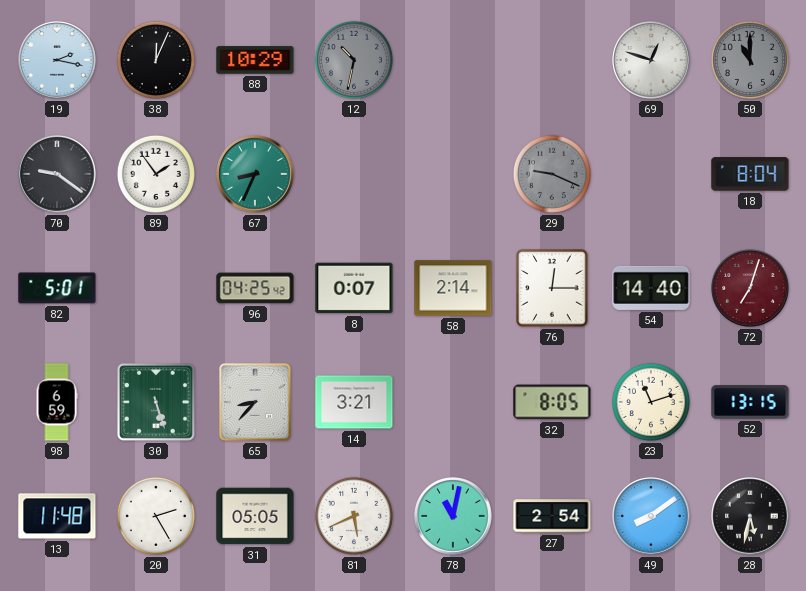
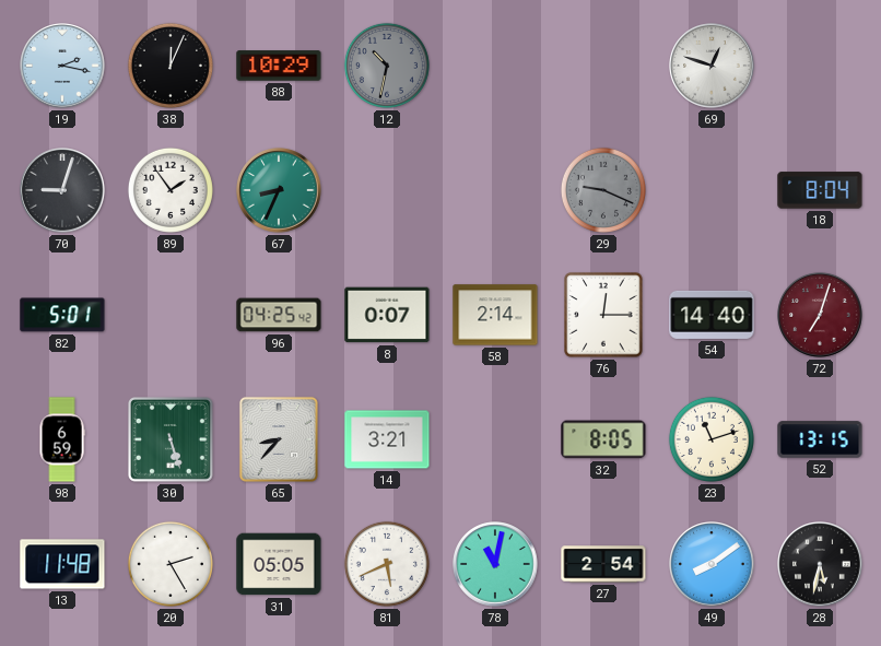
50: 11:00 -> none
70: 9:21 -> 9:03
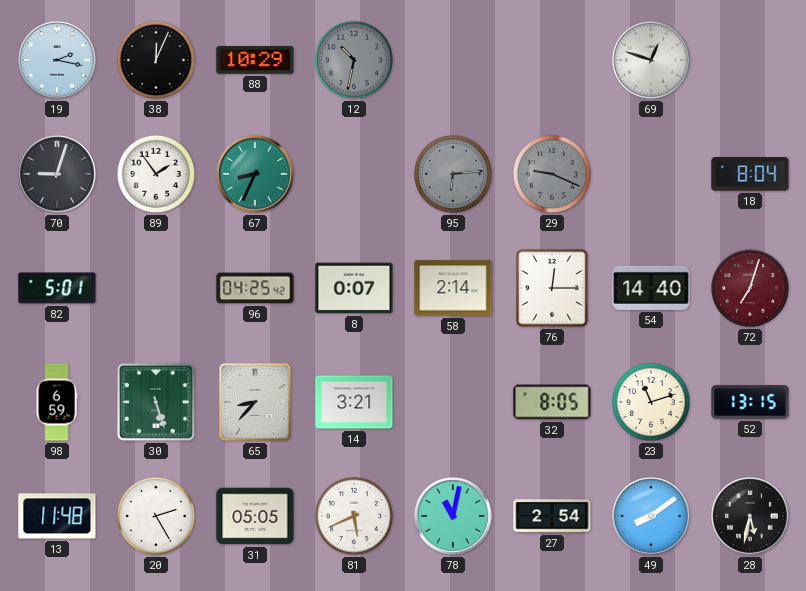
95: none -> 6:14
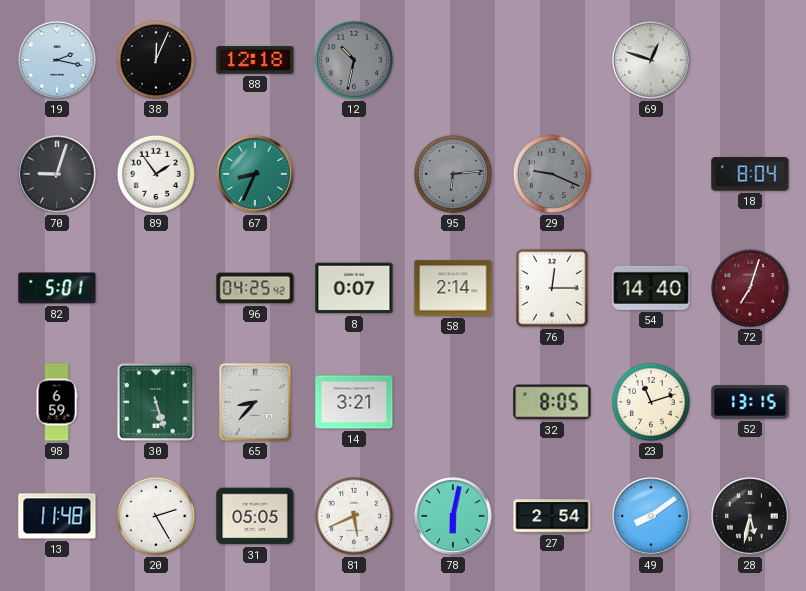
88: 10:29 -> 12:18
78: 11:02 -> 6:02
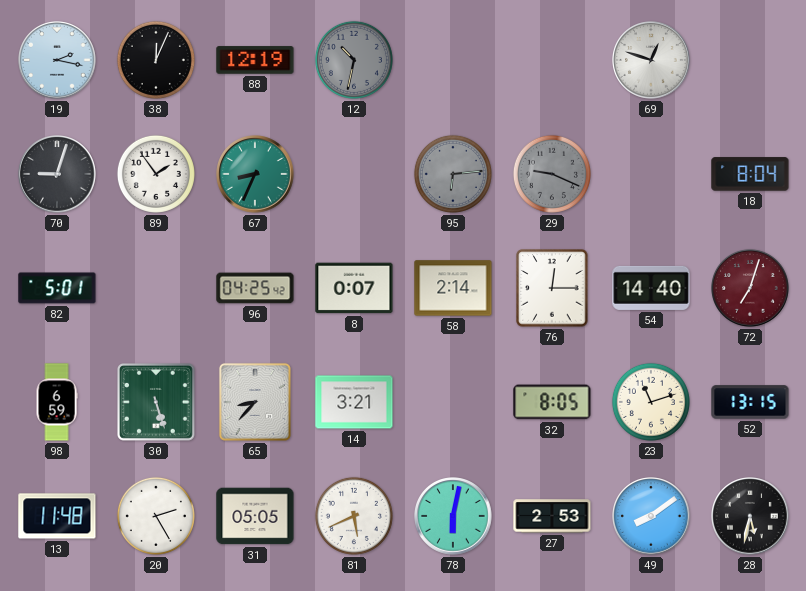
88: 12:18 -> 12:19
27: 2:54 -> 2:53
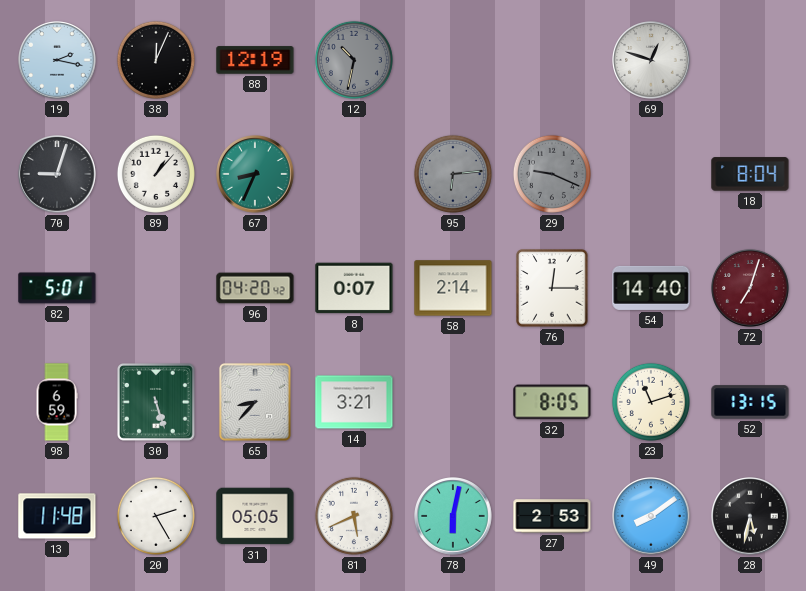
89: 1:54 -> 1:07
96: 04:25 -> 04:20
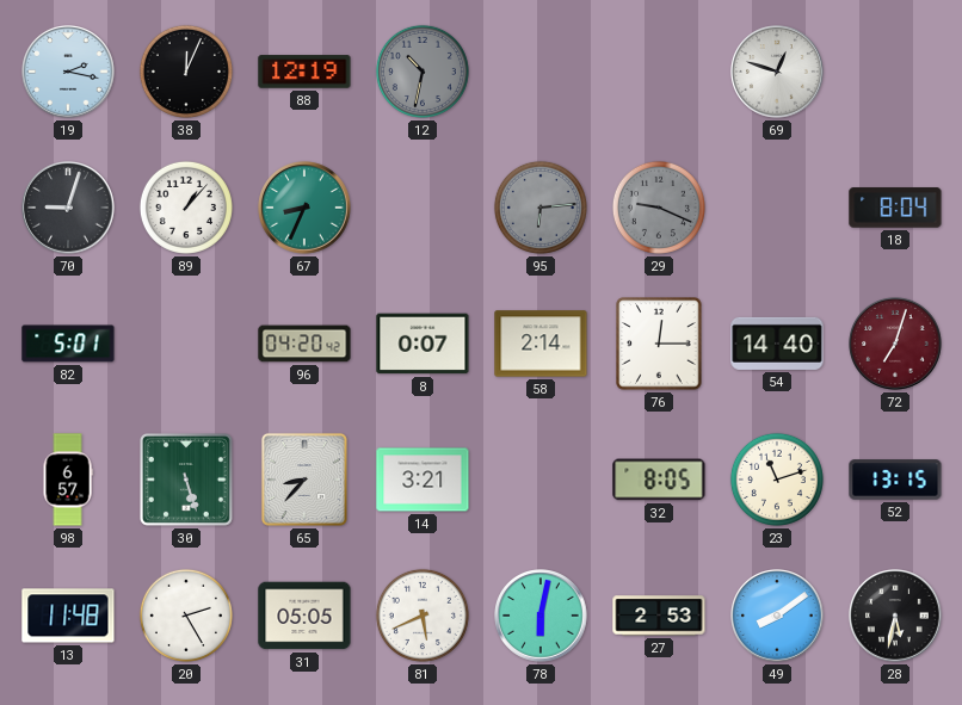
98: 6:59 -> 6:57
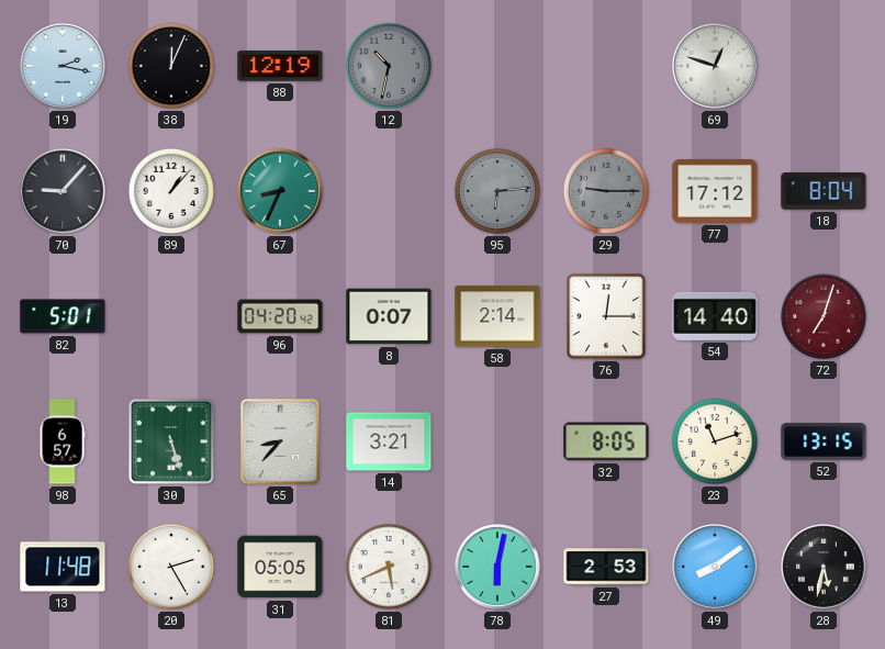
70: 9:03 -> 9:07
29: 9:19 -> 9:15
77: none -> 17:12
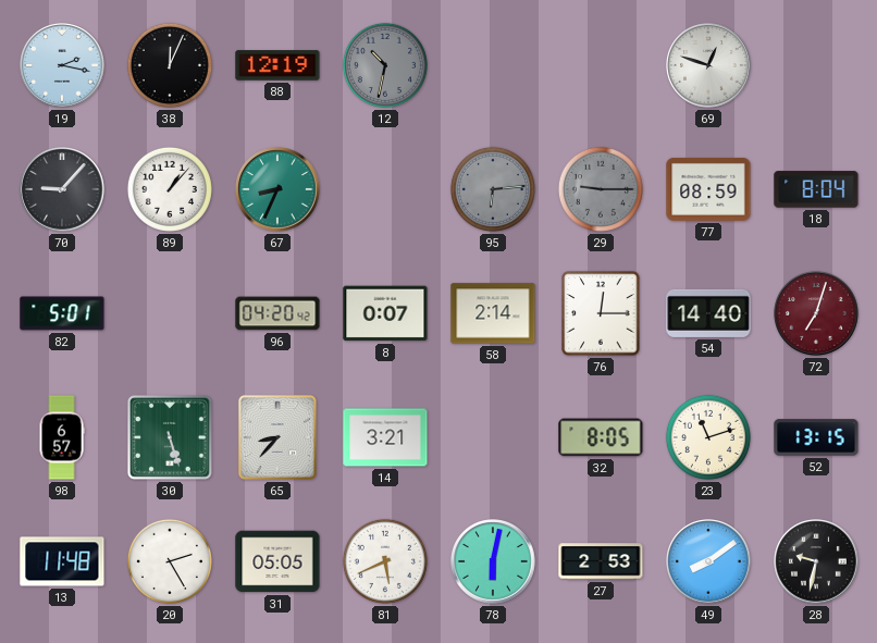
77: 17:12 -> 08:59
28: 5:32 -> 9:32
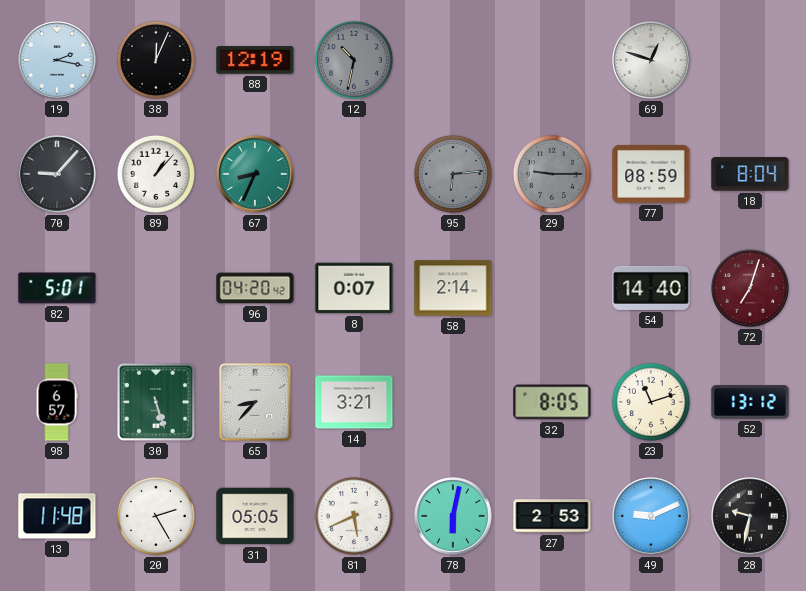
76: 12:15 -> none
52: 13:15 -> 13:12
49: 8:09 -> 9:11
